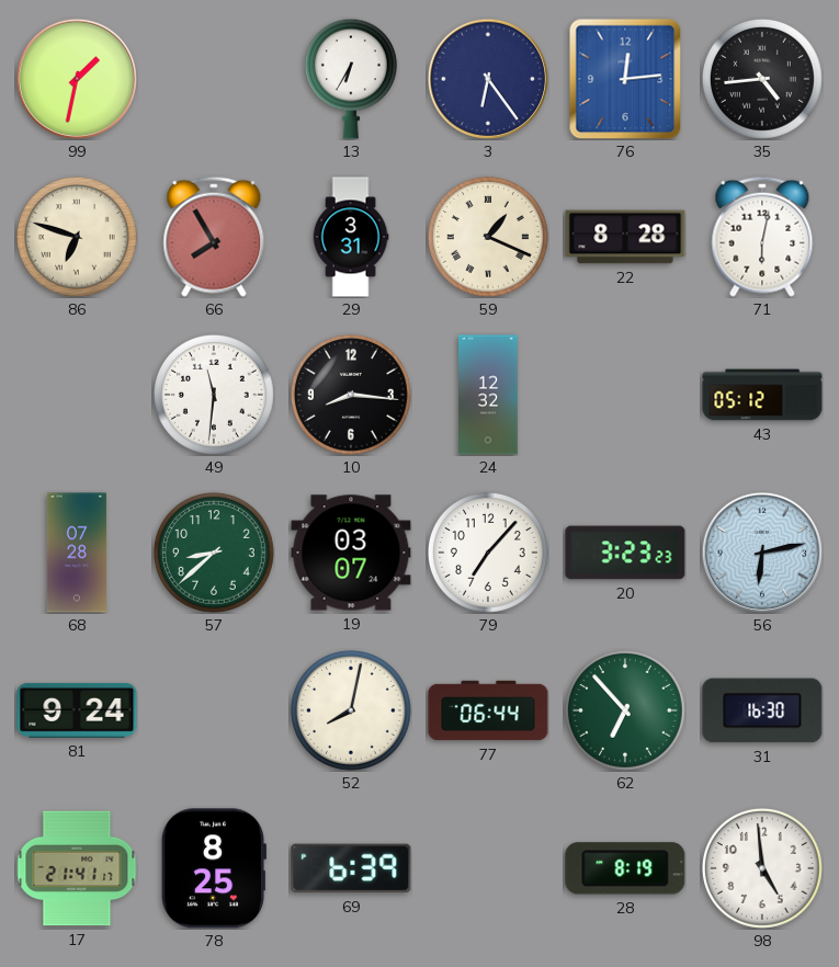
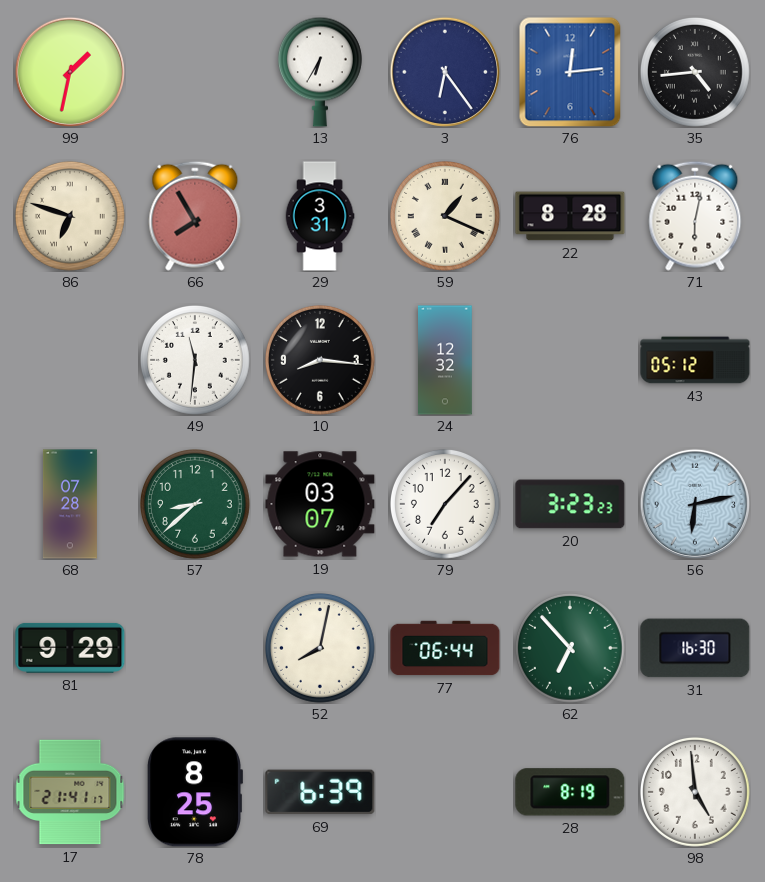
81: 9:24 -> 9:29
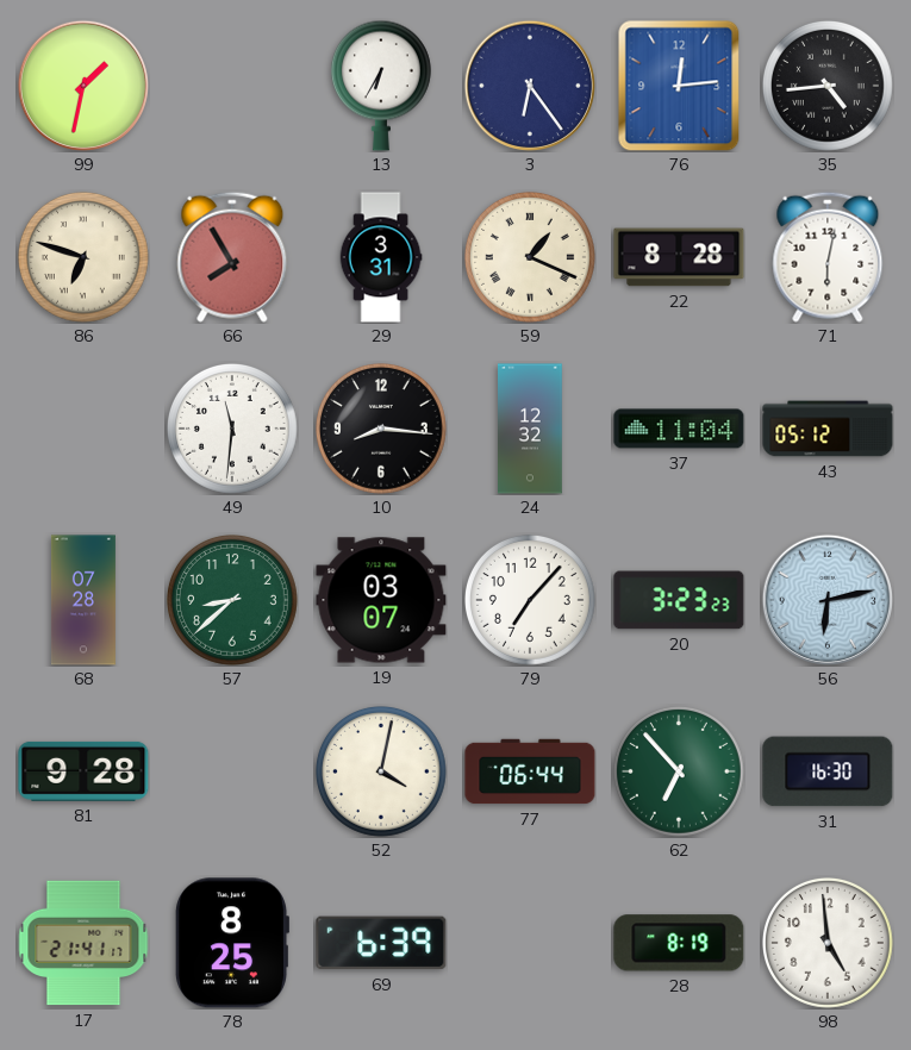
37: none -> 11:04
81: 9:29 -> 9:28
52: 8:02 -> 4:02
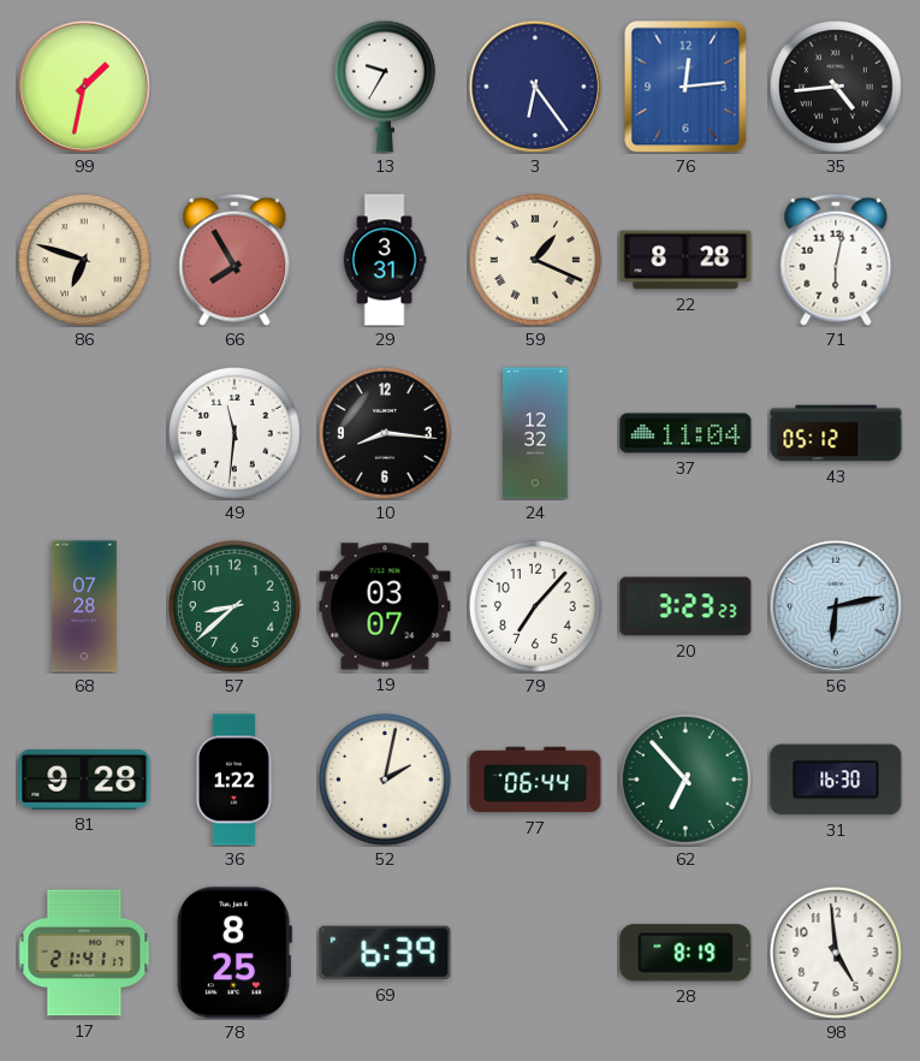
13: 6:35 -> 9:35
36: none -> 1:22
52: 4:02 -> 2:02
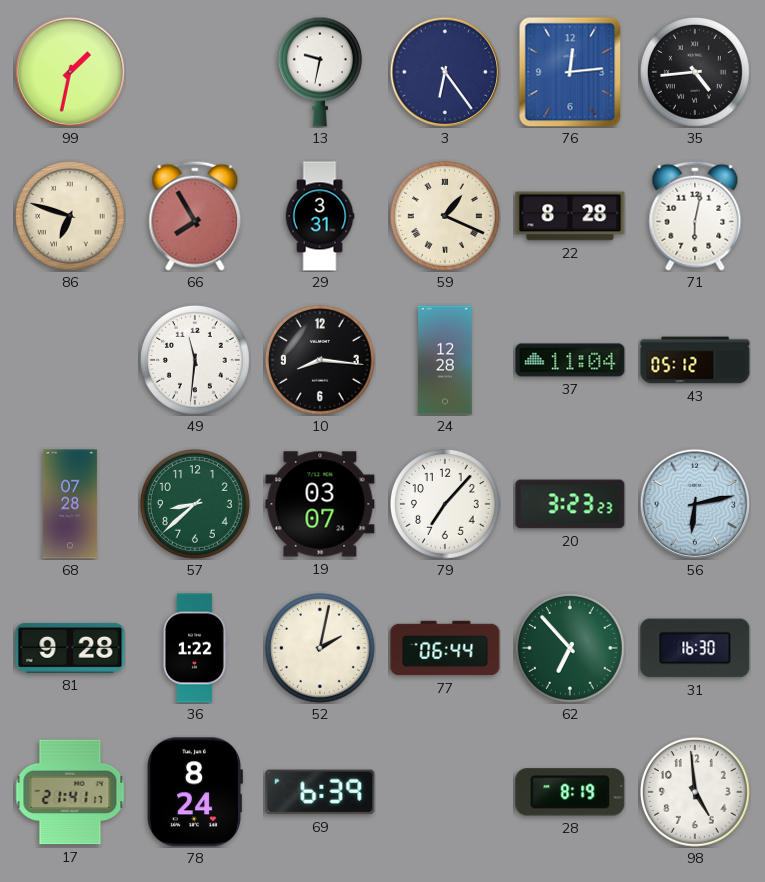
13: 9:35 -> 9:32
24: 12:32 -> 12:28
78: 8:25 -> 8:24
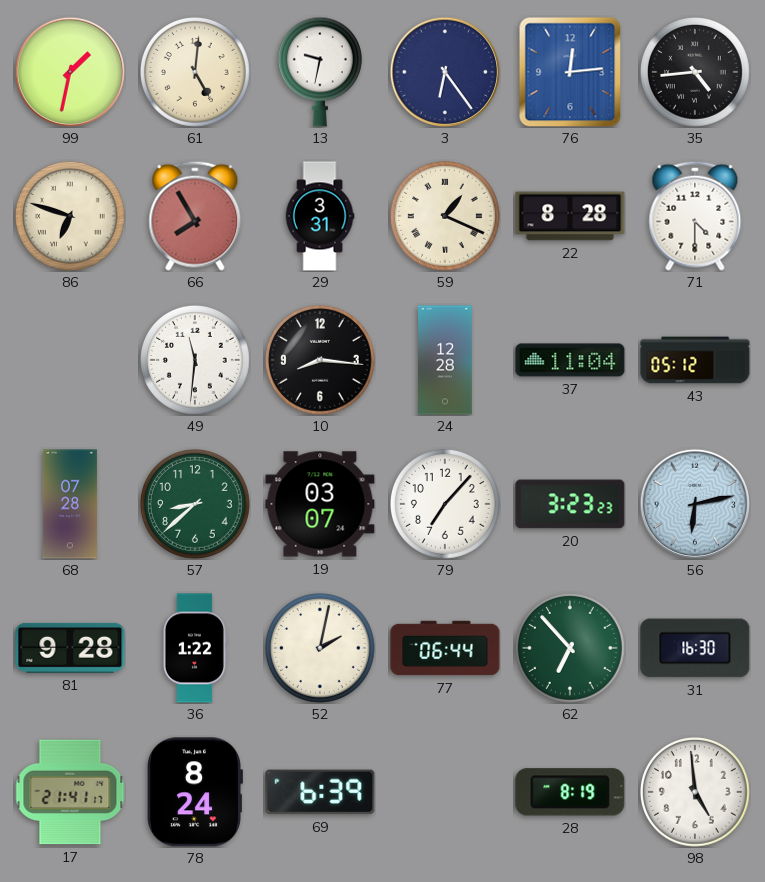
61: none -> 5:01
71: 6:02 -> 4:30
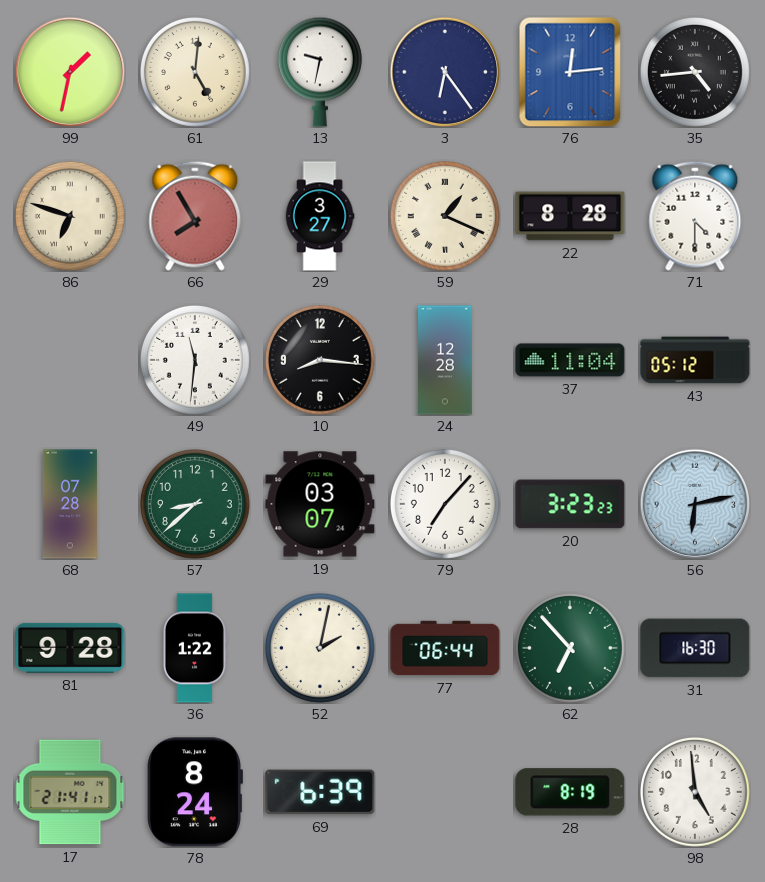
29: 3:31 -> 3:27
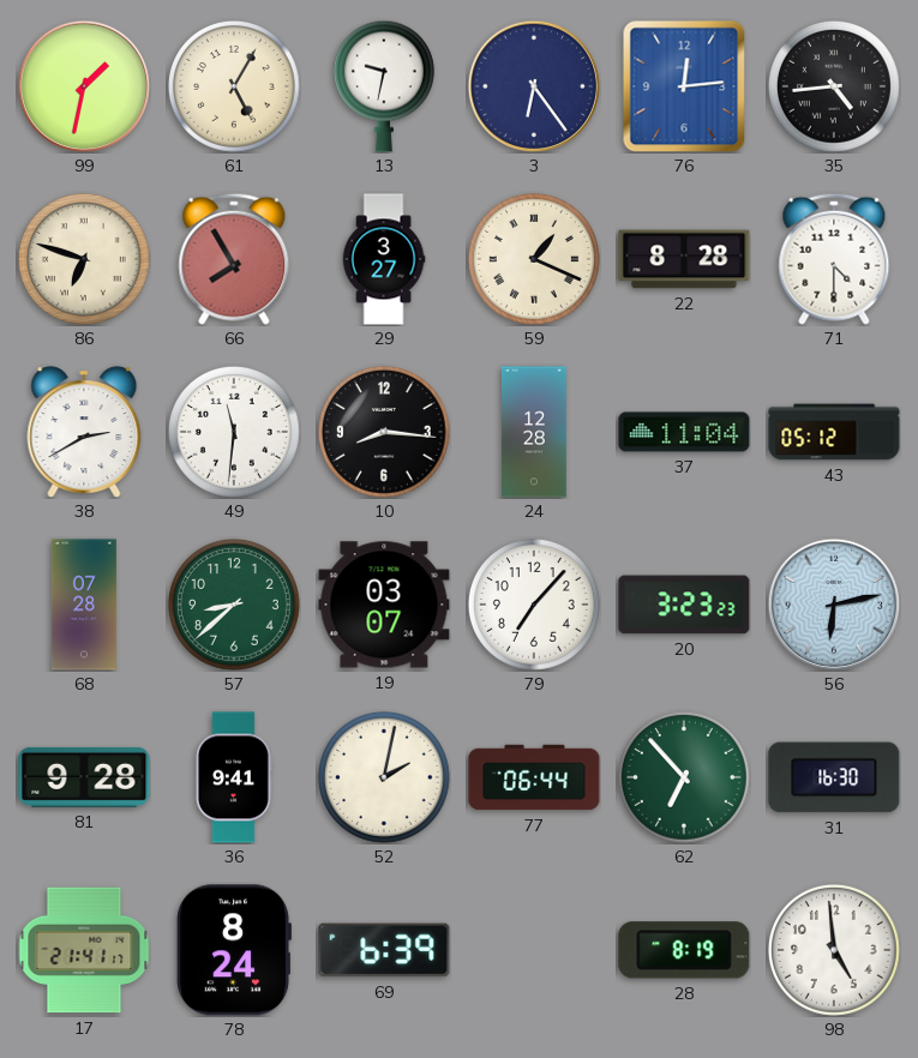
61: 5:01 -> 5:05
38: none -> 2:40
36: 1:22 -> 9:41
